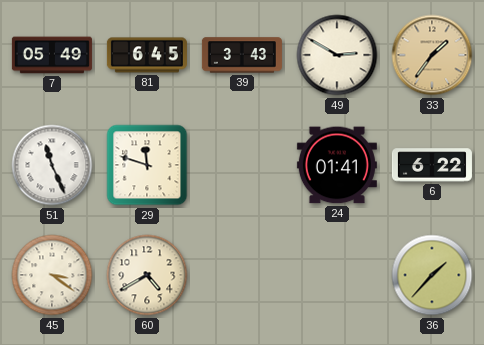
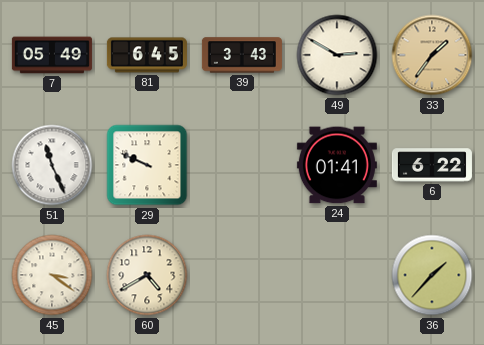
29: 11:48 -> 9:49
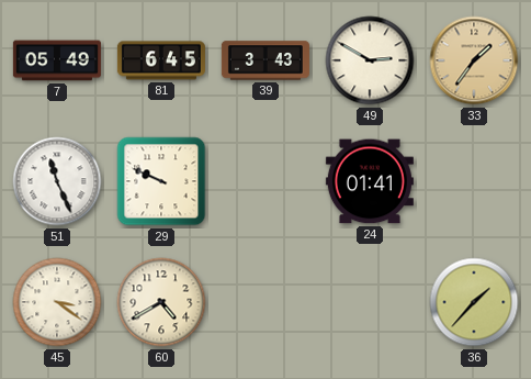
6: 6:22 -> none
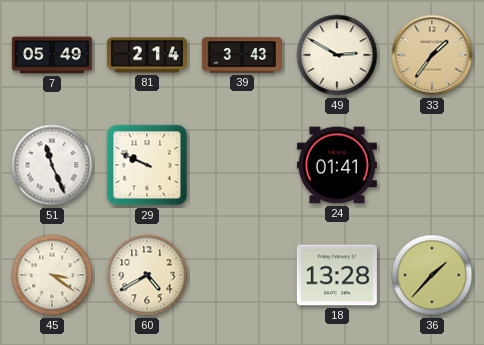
81: 6:45 -> 2:14
18: none -> 13:28
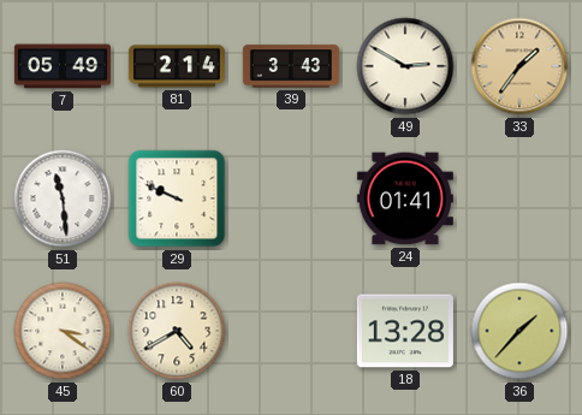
51: 11:26 -> 11:29
